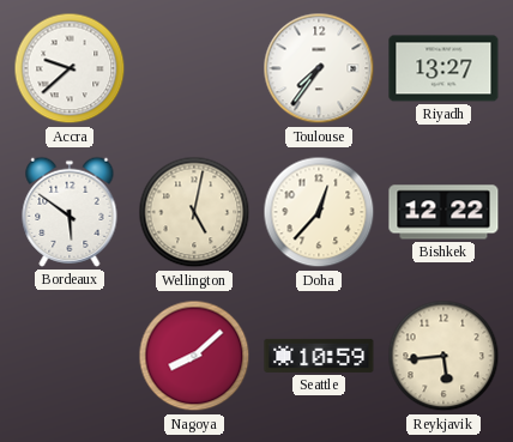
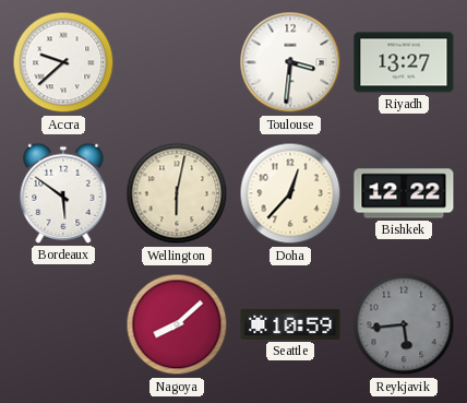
Toulouse: 7:36 -> 3:31
Wellington: 5:02 -> 6:02
Reykjavik dial: cream -> grey
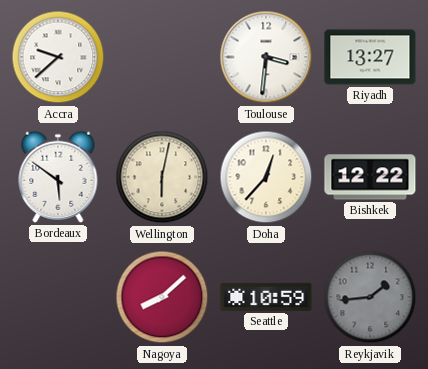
Reykjavik: 5:44 -> 1:44
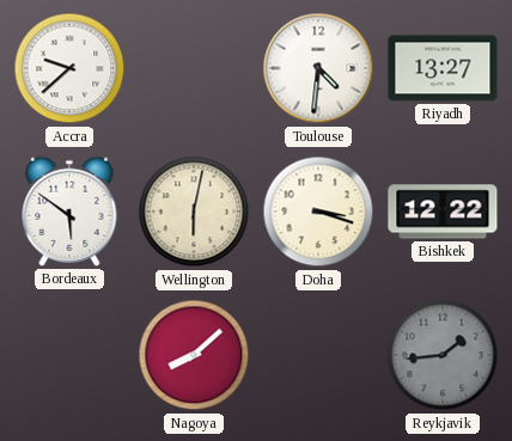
Toulouse: 3:31 -> 4:31
Doha: 12:37 -> 3:18
Seattle: 10:59 -> none
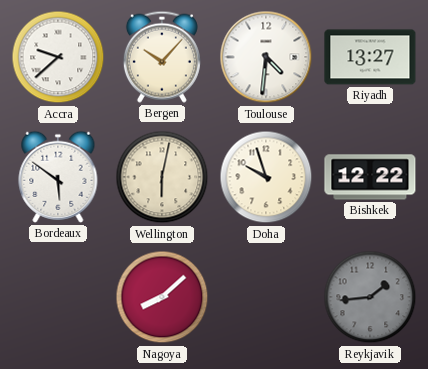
Bergen: none -> 10:07
Doha: 3:18 -> 9:57
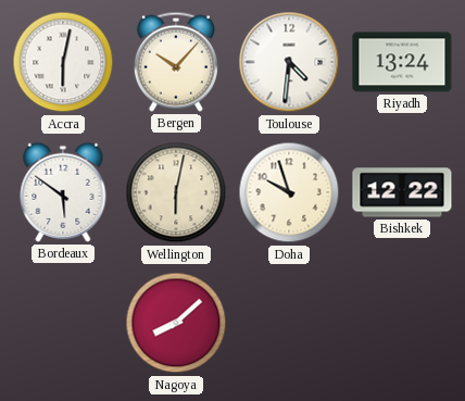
Accra: 9:38 -> 6:02
Riyadh: 13:27 -> 13:24
Reykjavik: 1:44 -> none
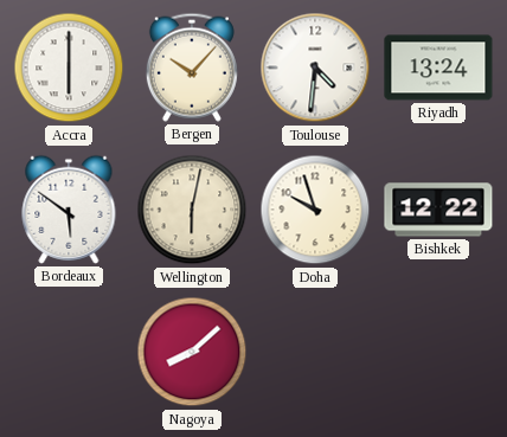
Accra: 6:02 -> 6:00
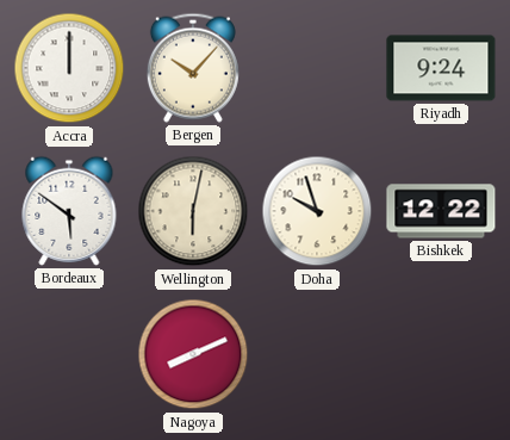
Accra: 6:00 -> 12:00
Toulouse: 4:31 -> none
Riyadh: 13:24 -> 9:24
Nagoya: 8:08 -> 8:11
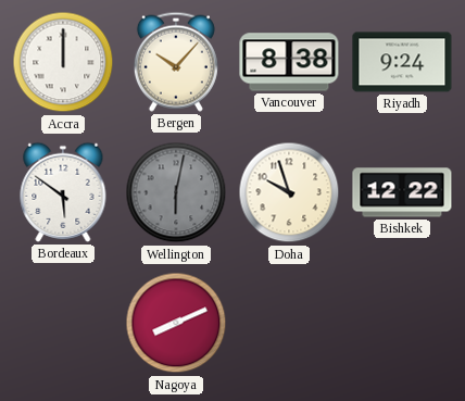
Vancouver: none -> 8:38
Wellington dial: cream -> grey
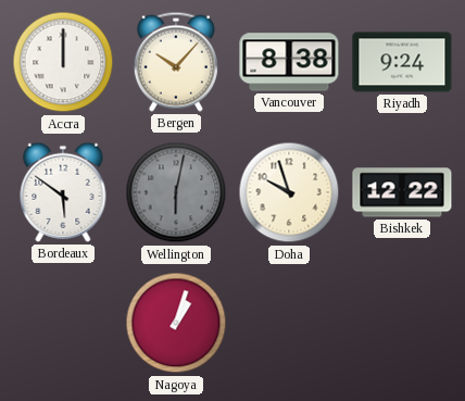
Nagoya: 8:11 -> 1:03
